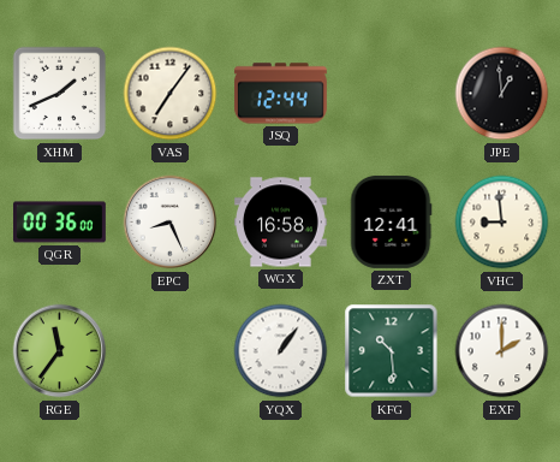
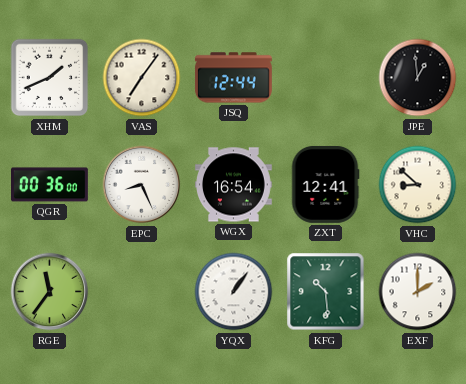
WGX: 16:58 -> 16:54
VHC: 8:59 -> 8:52
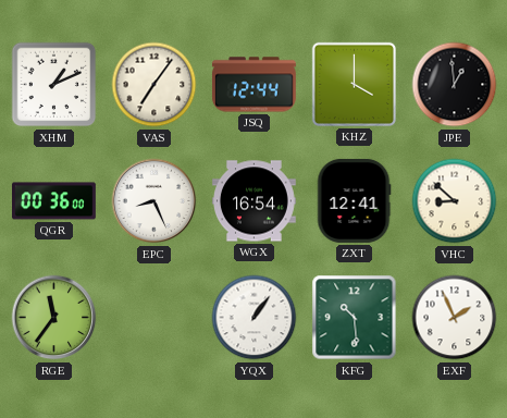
XHM: 1:41 -> 1:11
KHZ: none -> 4:00
EXF: 2:00 -> 1:56
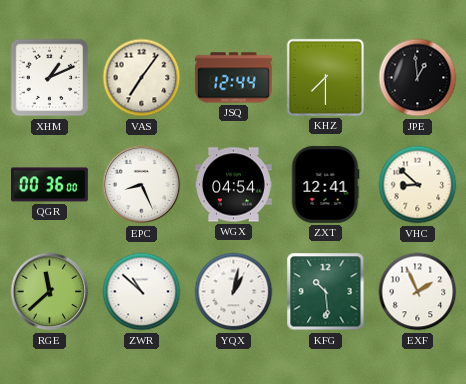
KHZ: 4:00 -> 7:30
WGX: 16:54 -> 04:54
RGE: 11:36 -> 11:38
ZWR: none -> 10:52
YQX: 1:06 -> 1:02
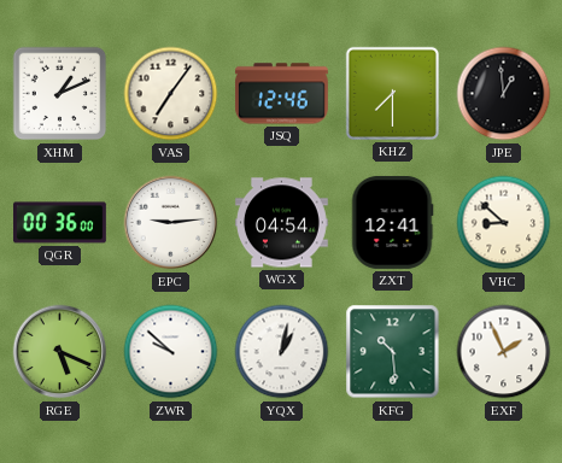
JSQ: 12:44 -> 12:46
EPC: 8:26 -> 9:14
RGE: 11:38 -> 5:19
ZWR: 10:52 -> 9:52
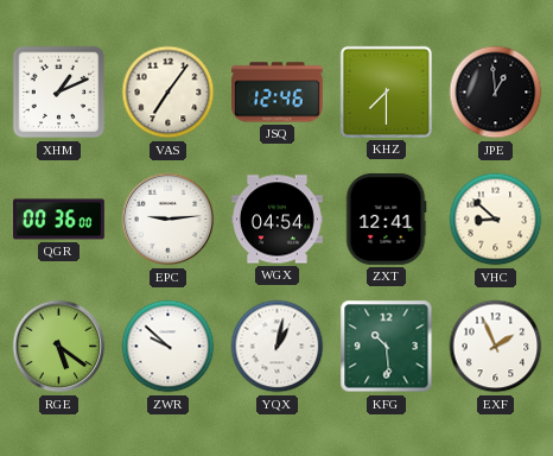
RGE: 5:19 -> 5:21
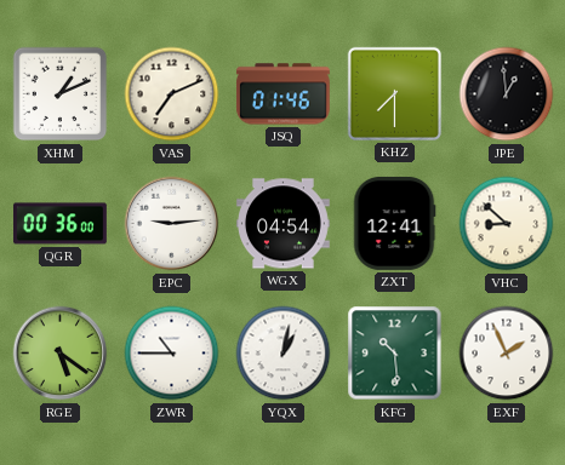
VAS: 7:06 -> 7:11
JSQ: 12:46 -> 01:46
ZWR: 9:52 -> 10:45
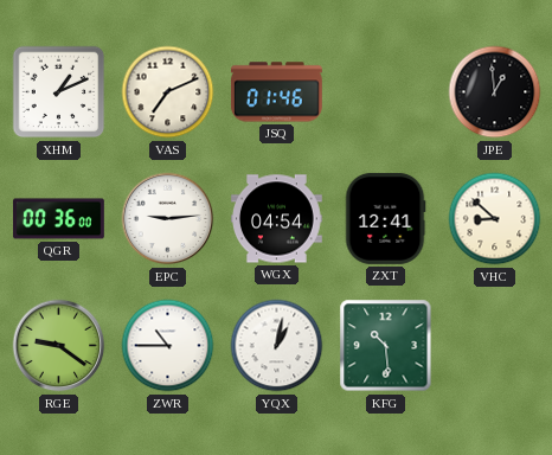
KHZ: 7:30 -> none
RGE: 5:21 -> 9:21
EXF: 1:56 -> none
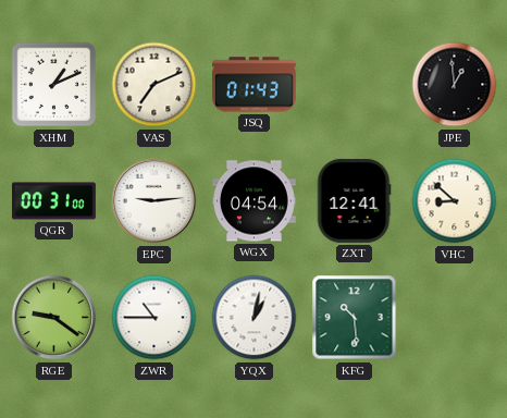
JSQ: 01:46 -> 01:43
QGR: 00:36 -> 00:31
